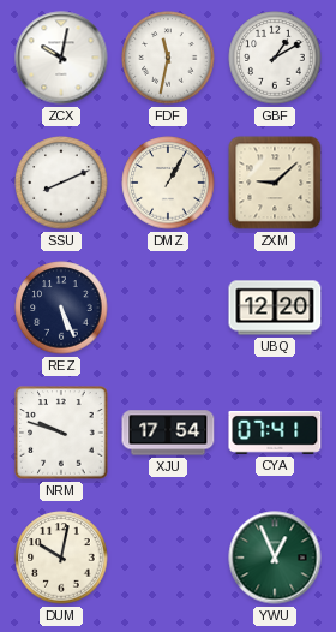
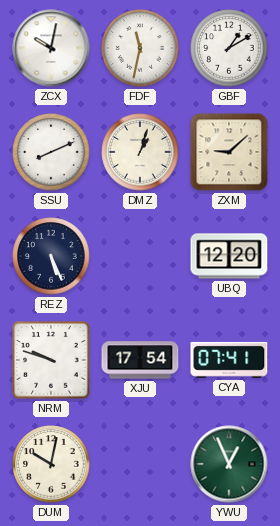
DMZ: 1:05 -> 1:03
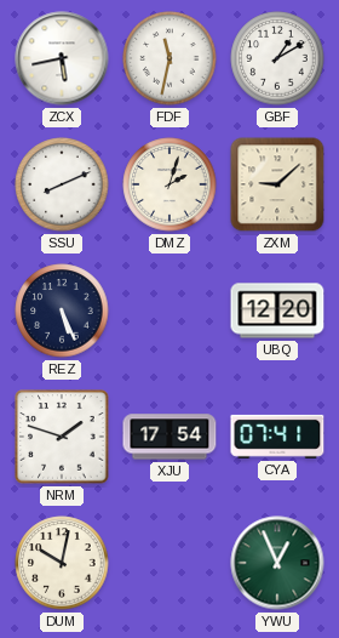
ZCX: 10:02 -> 5:43
DMZ: 1:03 -> 2:03
NRM: 9:48 -> 1:48
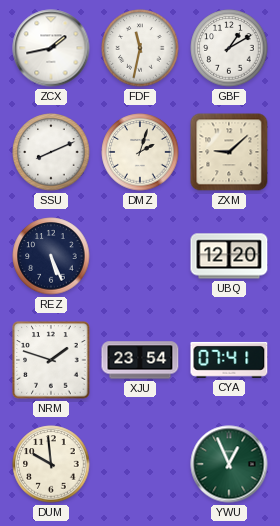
ZCX: 5:43 -> 1:43
XJU: 17:54 -> 23:54
DUM: 10:02 -> 9:59
